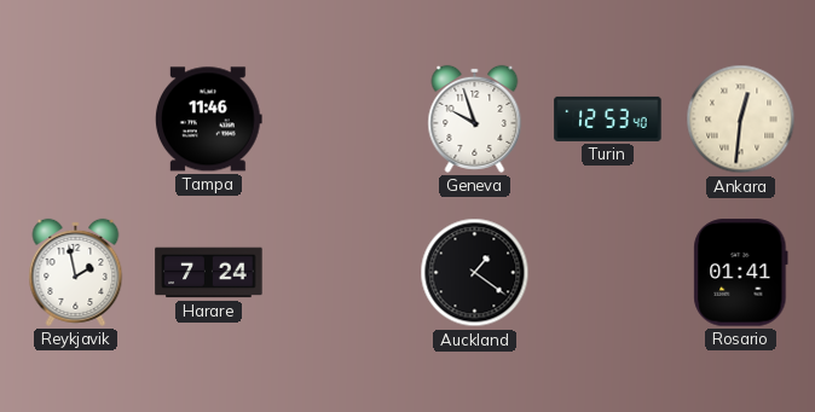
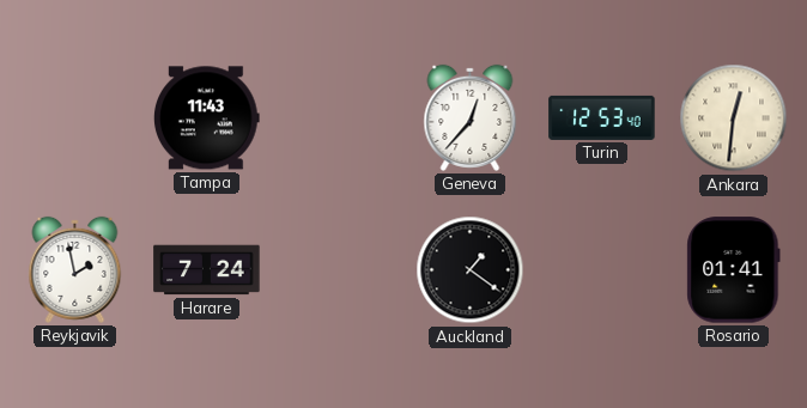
Tampa: 11:46 -> 11:43
Geneva: 9:57 -> 12:37
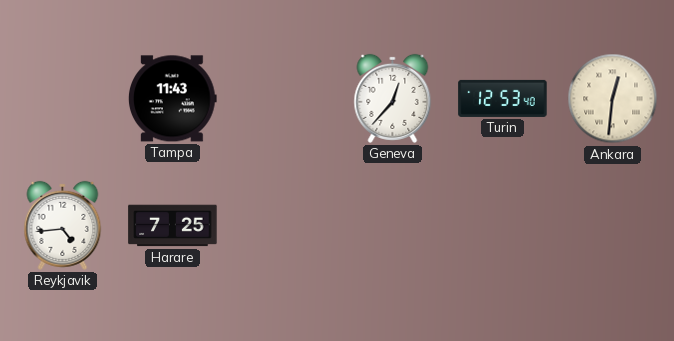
Reykjavik: 1:58 -> 4:44
Harare: 7:24 -> 7:25
Auckland: 1:21 -> none
Rosario: 01:41 -> none
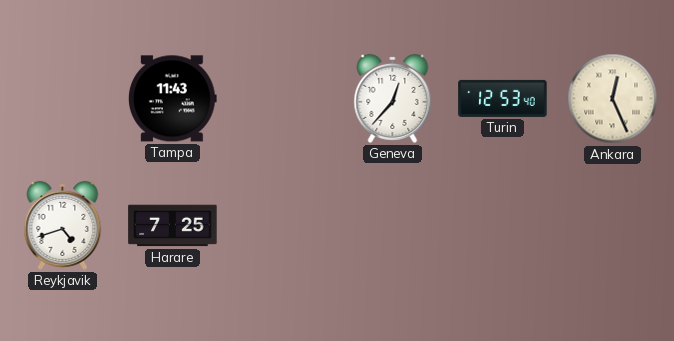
Ankara: 12:31 -> 12:26
Reykjavik: 4:44 -> 4:42
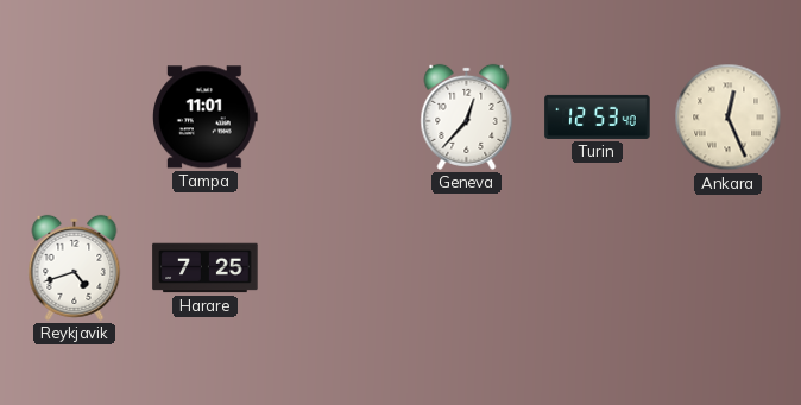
Tampa: 11:43 -> 11:01
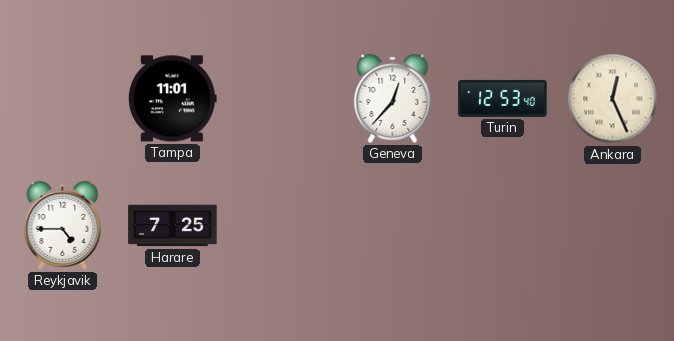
Reykjavik: 4:42 -> 4:45
